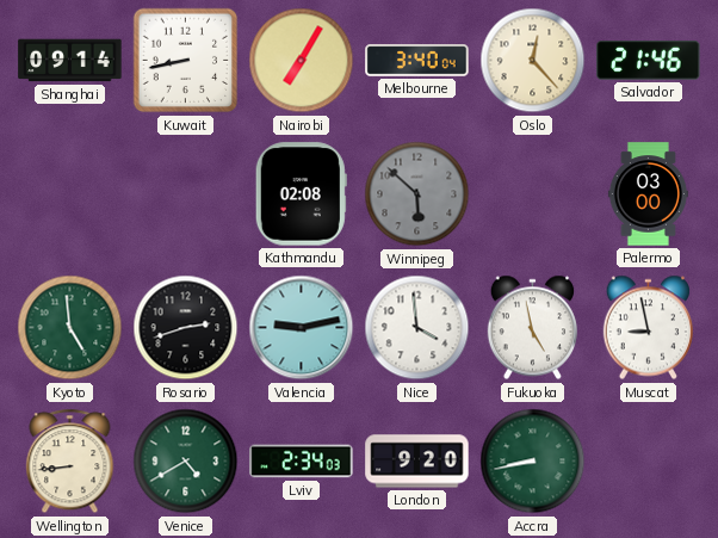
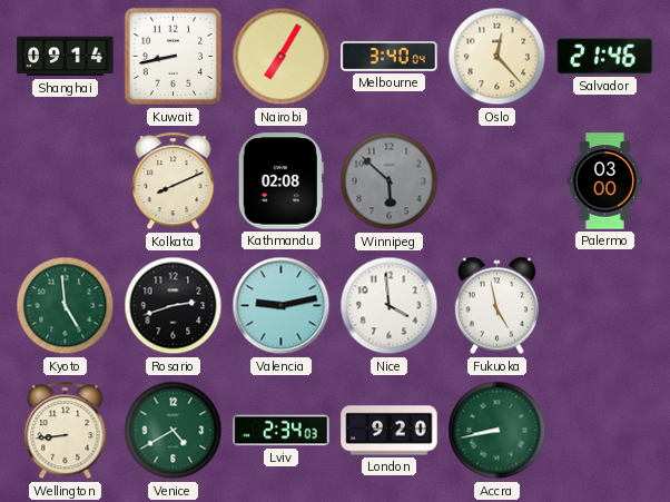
Kolkata: none -> 8:11
Muscat: 8:58 -> none
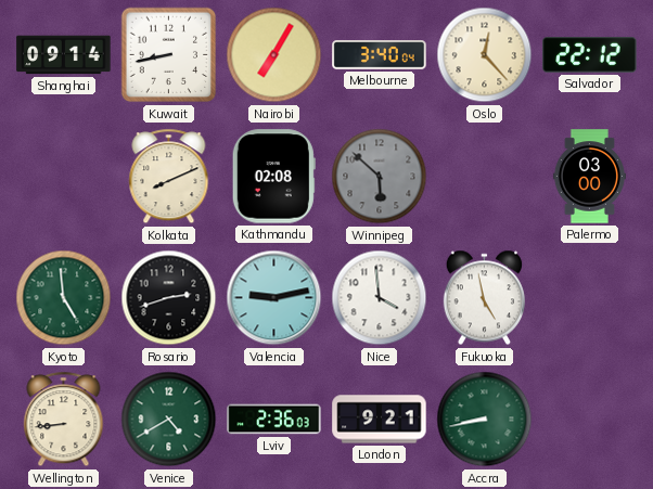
Salvador: 21:46 -> 22:12
Lviv: 2:34 -> 2:36
London: 9:20 -> 9:21
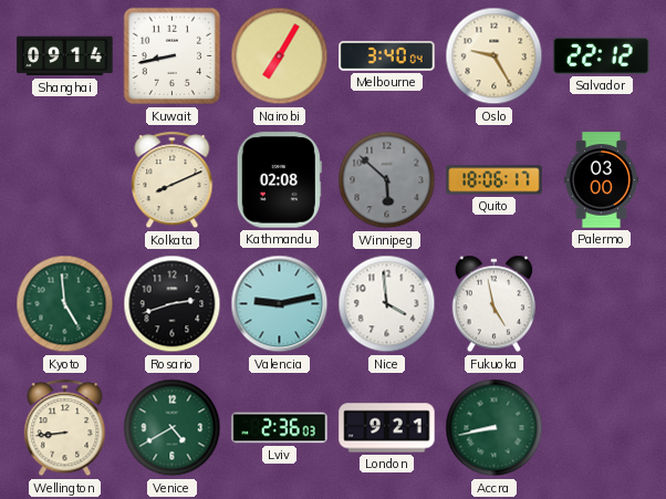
Oslo: 12:23 -> 9:25
Quito: none -> 18:06
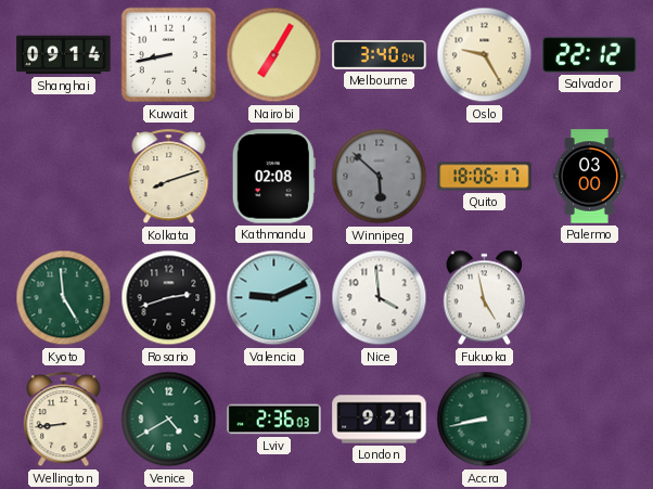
Kolkata: 8:11 -> 8:12
Valencia: 9:13 -> 9:11
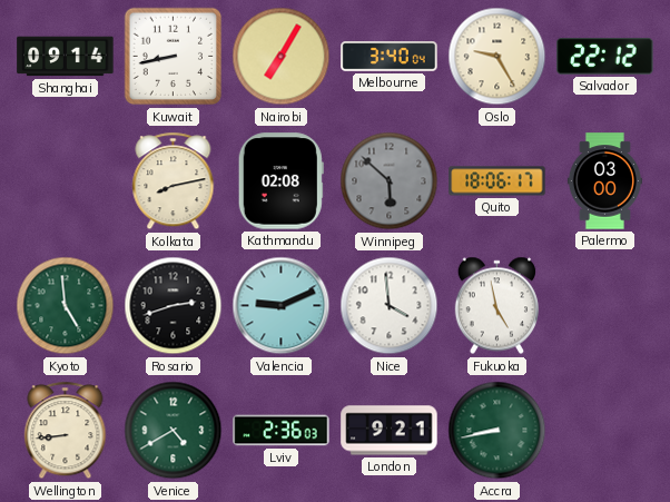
Kolkata: 8:12 -> 8:13
